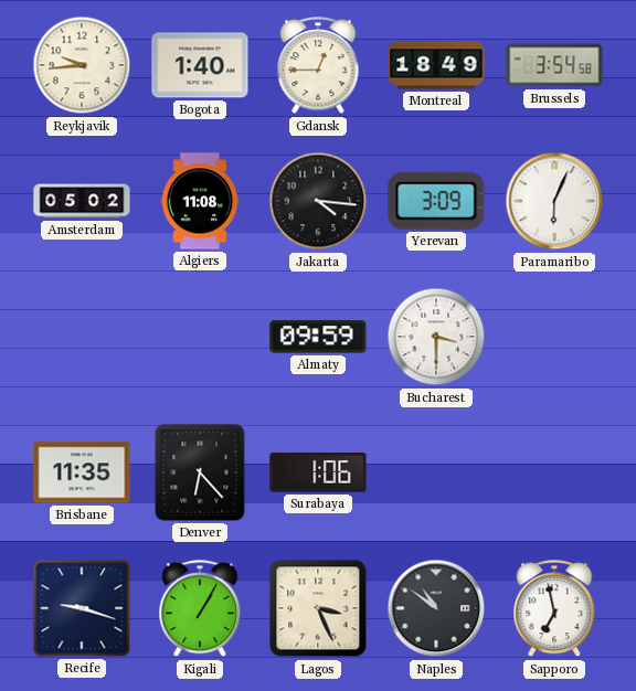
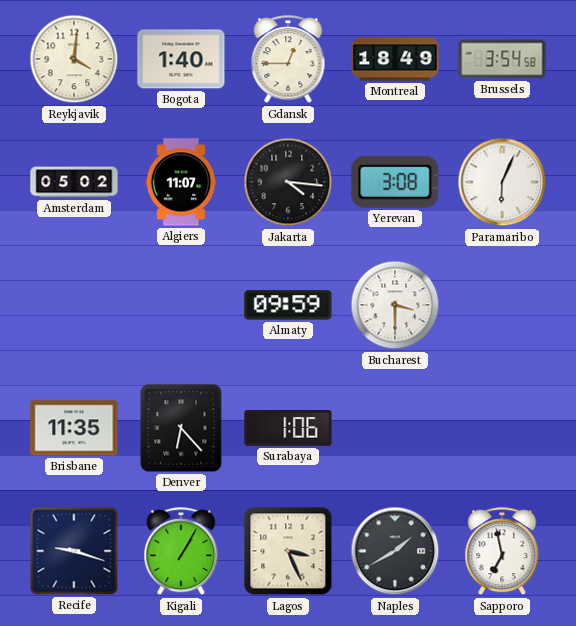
Reykjavik: 9:44 -> 4:01
Algiers: 11:08 -> 11:07
Yerevan: 3:09 -> 3:08
Naples: 10:51 -> 1:40
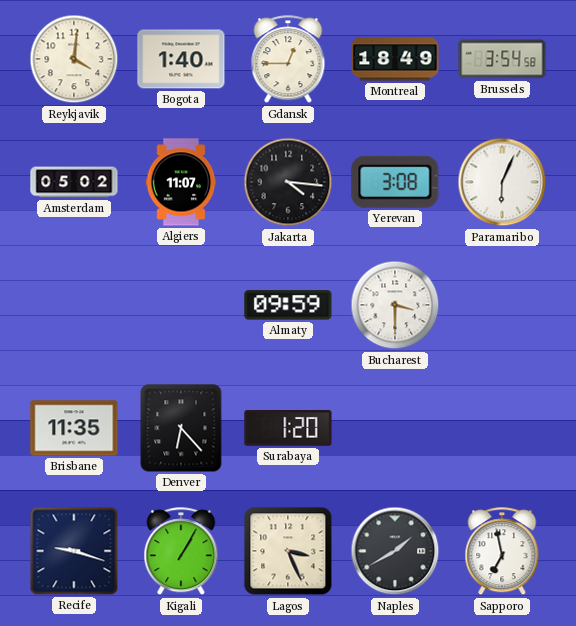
Surabaya: 1:06 -> 1:20
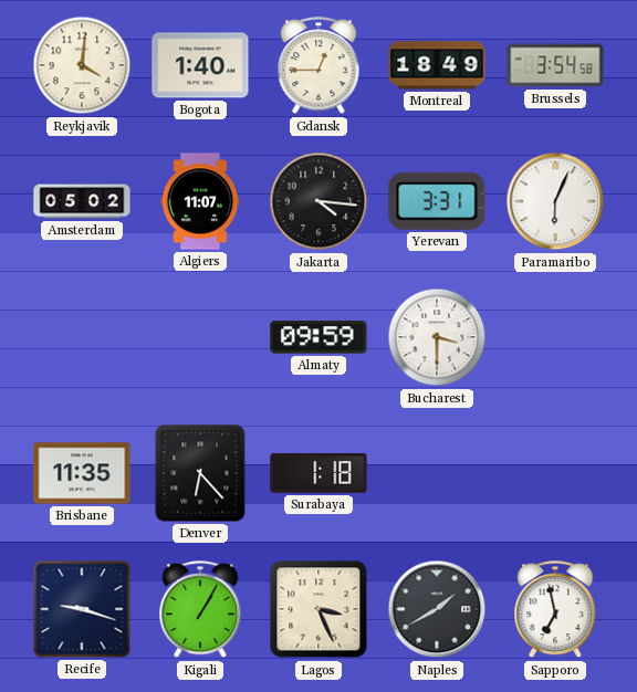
Yerevan: 3:08 -> 3:31
Surabaya: 1:20 -> 1:18
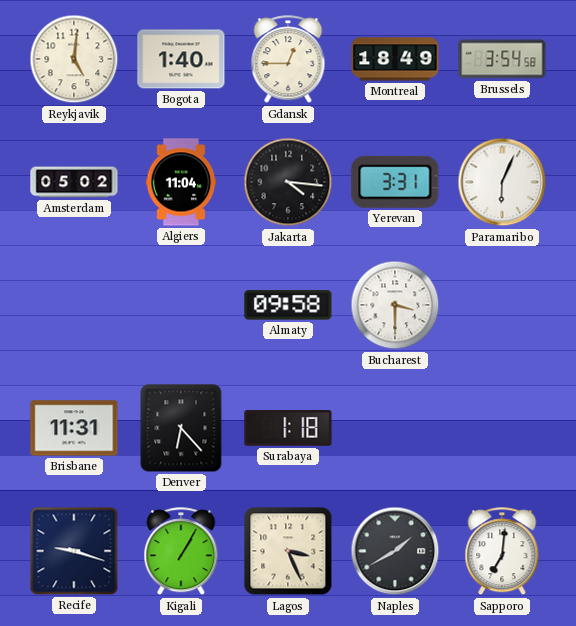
Reykjavik: 4:01 -> 5:01
Algiers: 11:07 -> 11:04
Almaty: 09:59 -> 09:58
Brisbane: 11:35 -> 11:31
Sapporo: 6:58 -> 7:01
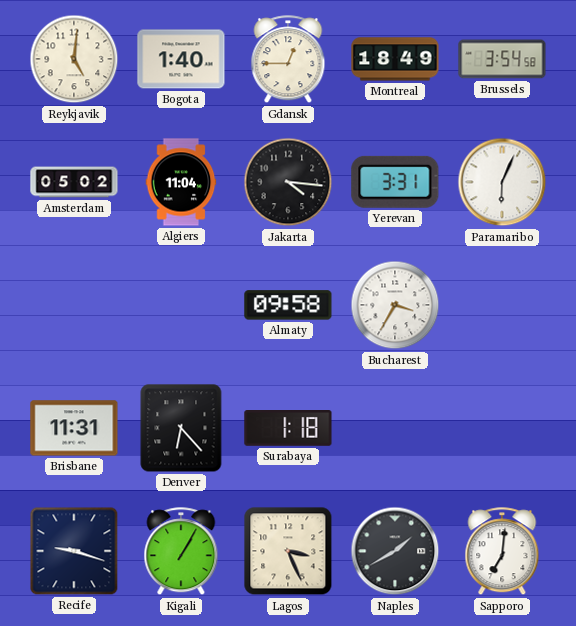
Bucharest: 3:30 -> 3:35
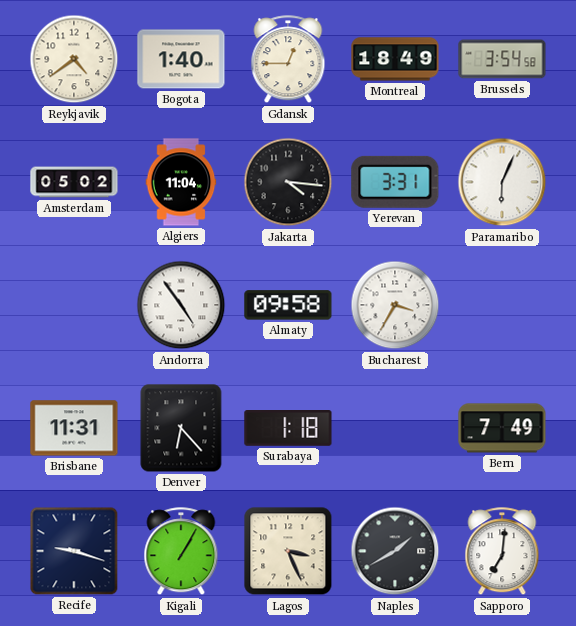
Reykjavik: 5:01 -> 4:39
Andorra: none -> 4:54
Bern: none -> 7:49
